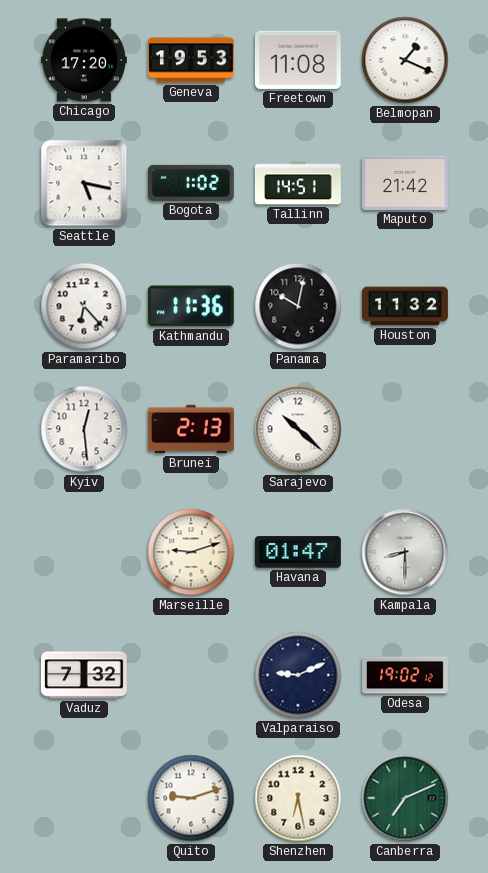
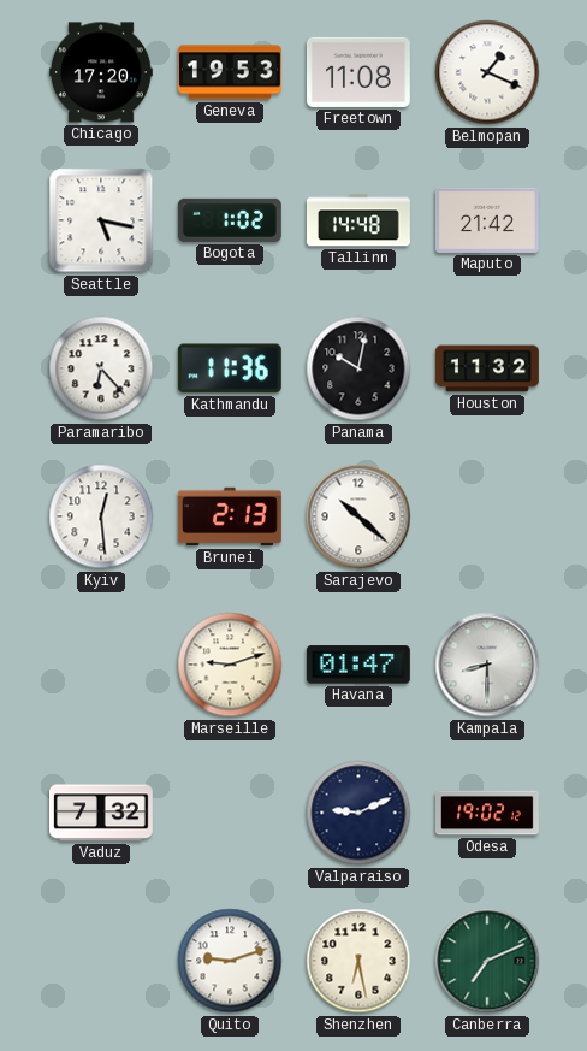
Tallinn: 14:51 -> 14:48
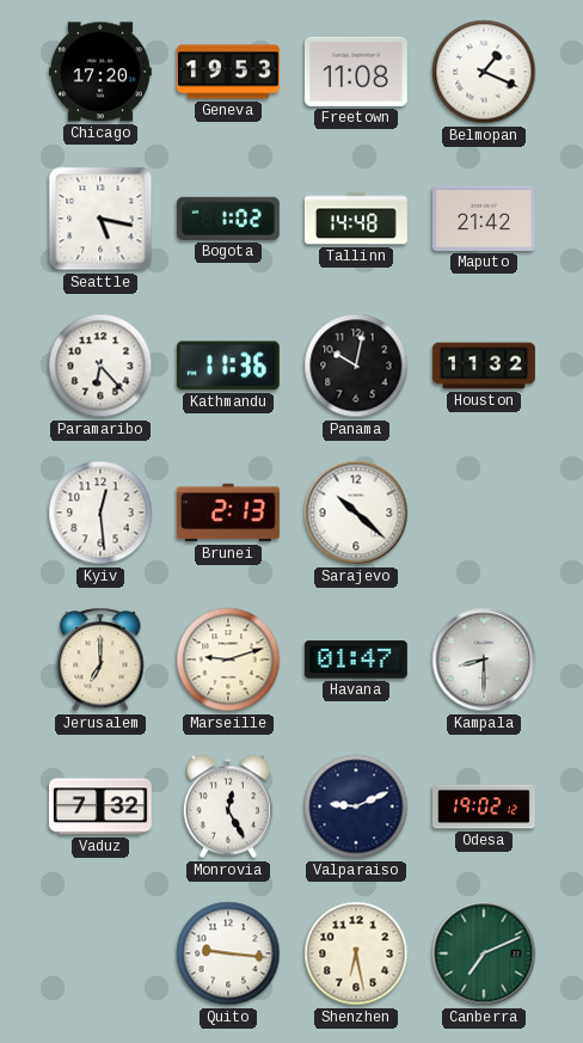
Jerusalem: none -> 7:00
Monrovia: none -> 12:25
Quito: 9:12 -> 9:16
